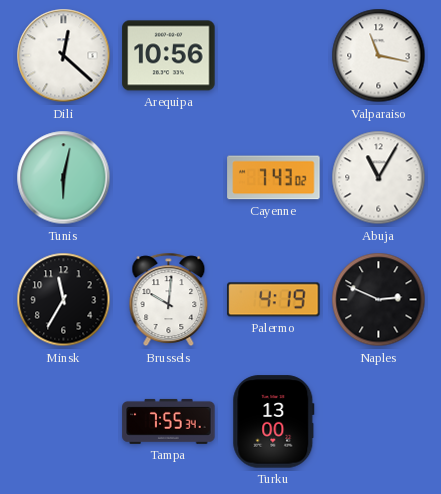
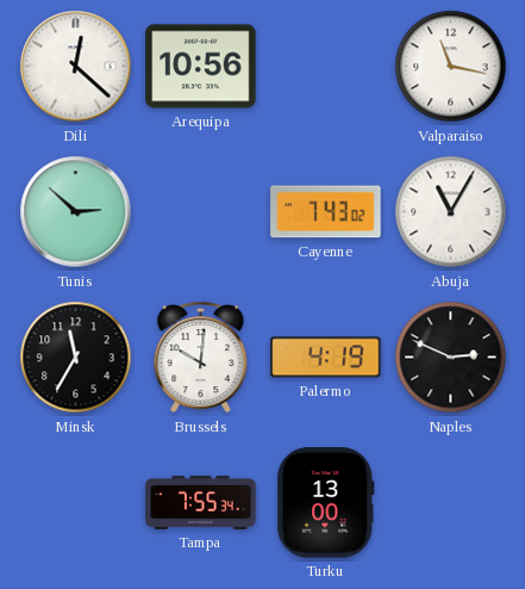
Tunis: 6:02 -> 2:52
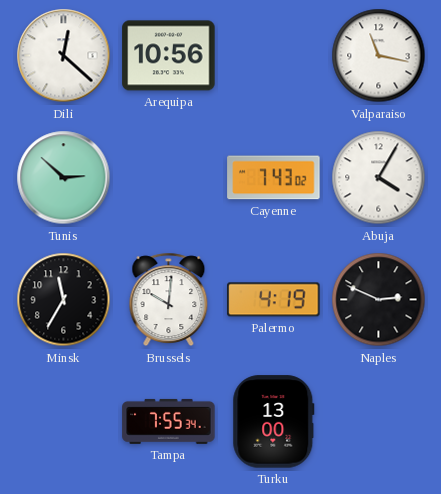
Abuja: 11:05 -> 4:05
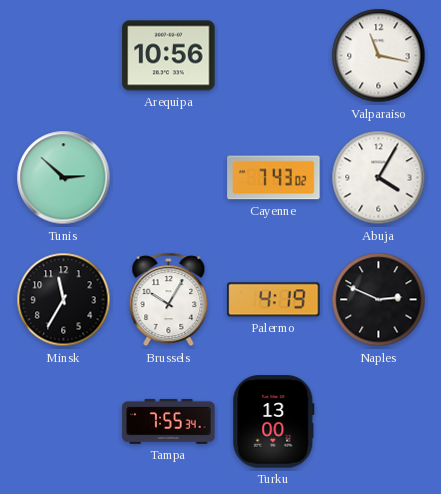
Dili: 12:22 -> none
Brussels: 10:01 -> 10:05
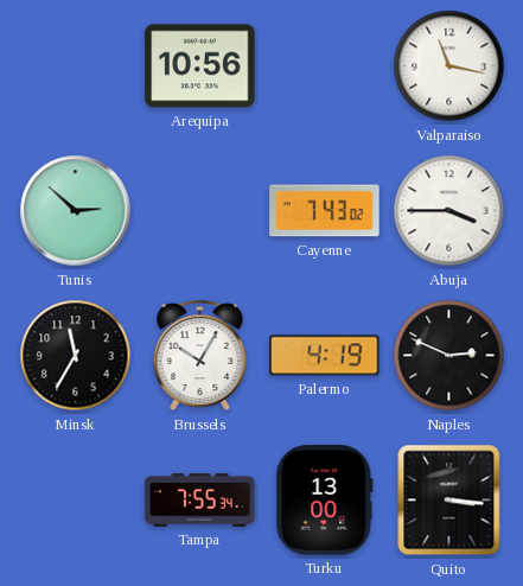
Abuja: 4:05 -> 3:45
Quito: none -> 3:16
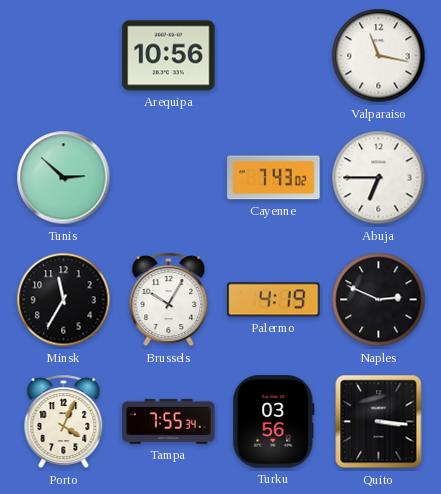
Abuja: 3:45 -> 6:45
Porto: none -> 4:04
Turku: 13:00 -> 03:56
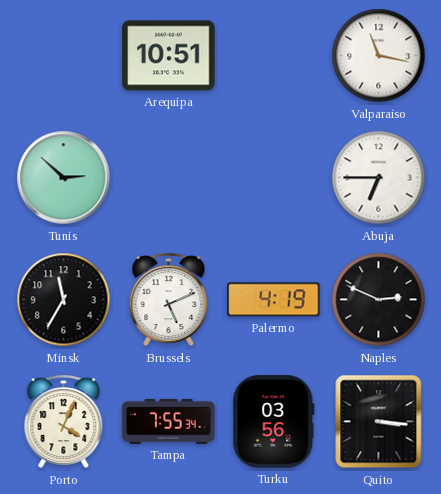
Arequipa: 10:56 -> 10:51
Cayenne: 7:43 -> none
Brussels: 10:05 -> 5:11
